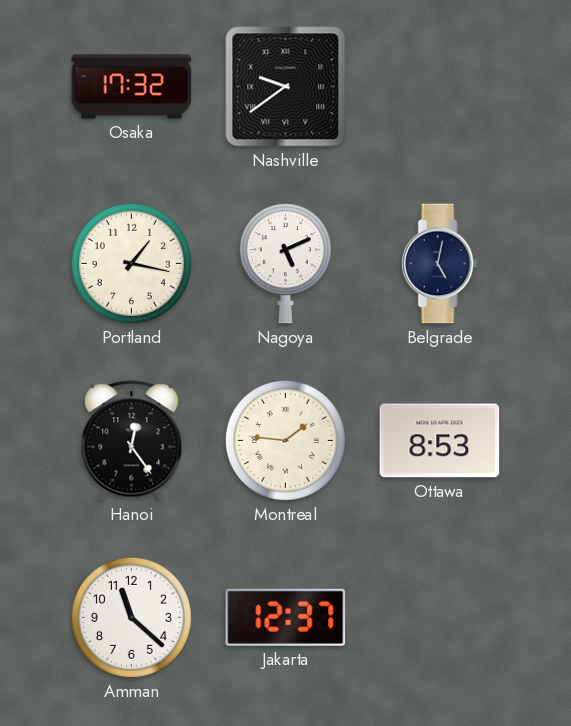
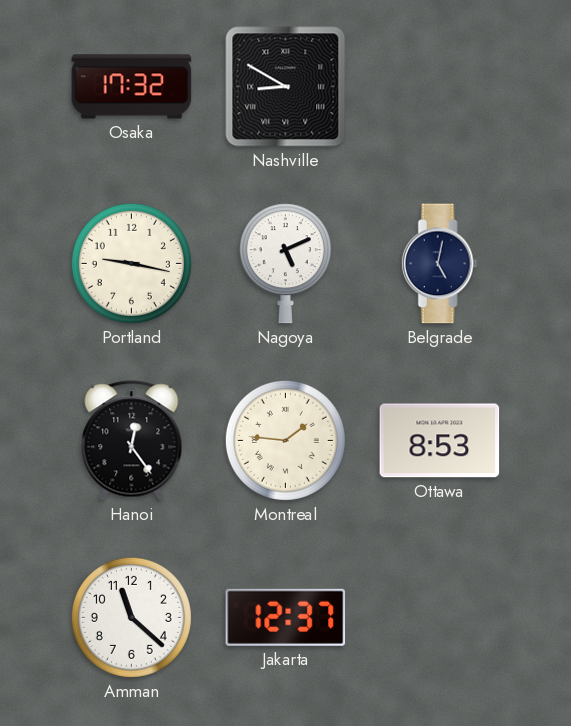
Nashville: 9:39 -> 8:50
Portland: 1:17 -> 9:17
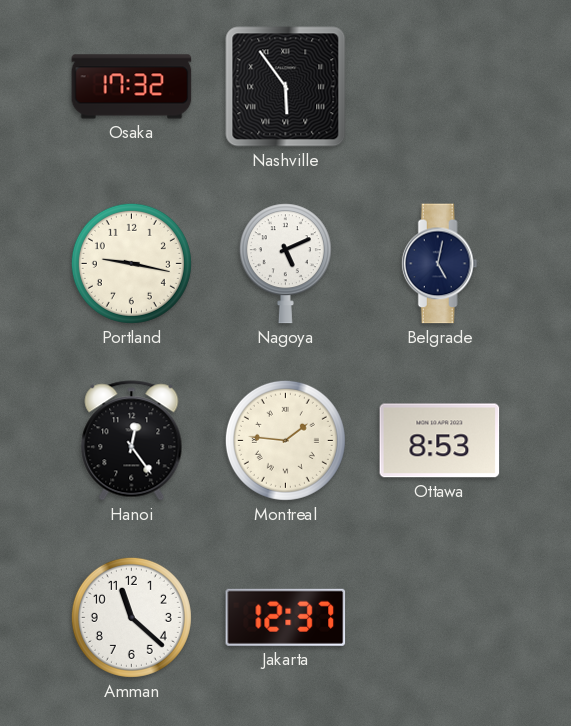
Nashville: 8:50 -> 5:54
